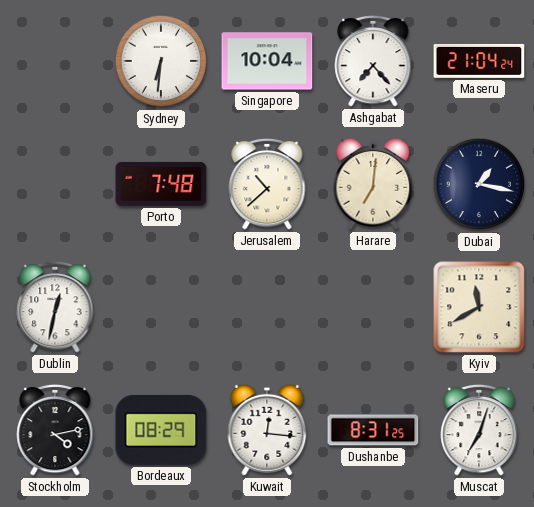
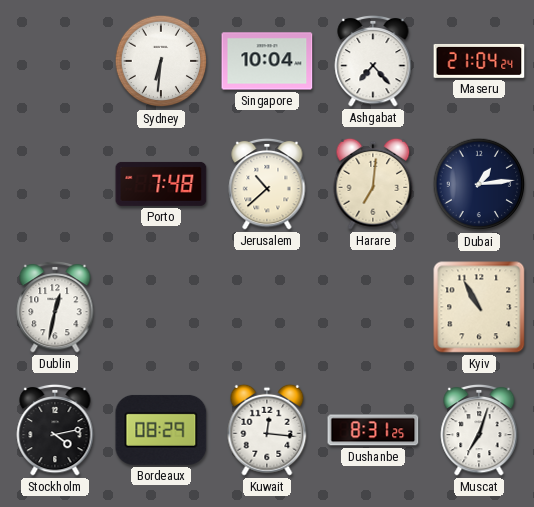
Dubai: 1:17 -> 1:14
Kyiv: 11:40 -> 10:55
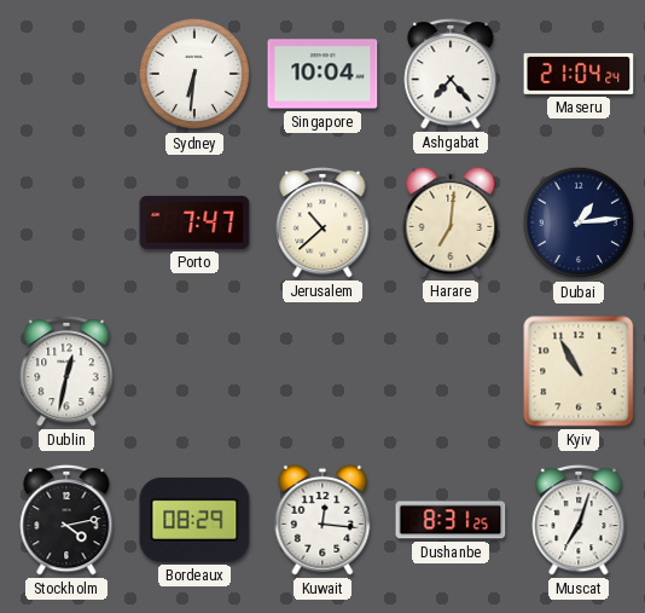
Porto: 7:48 -> 7:47
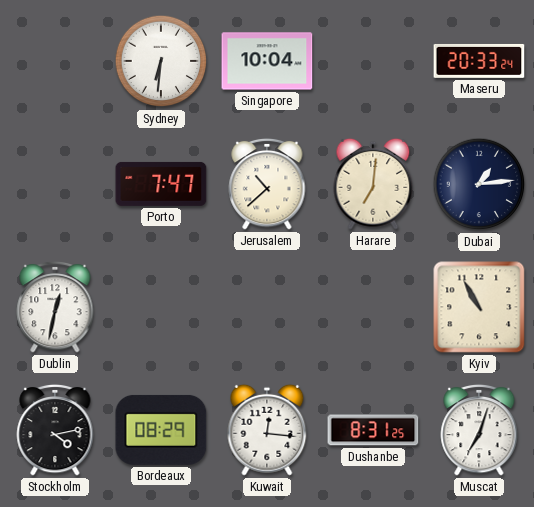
Ashgabat: 7:23 -> none
Maseru: 21:04 -> 20:33
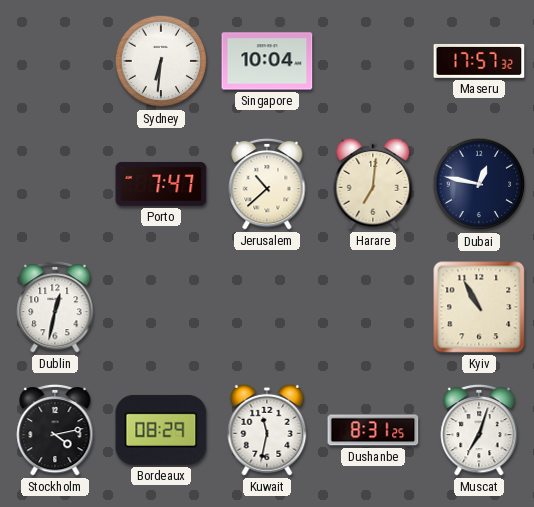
Maseru: 20:33 -> 17:57
Dubai: 1:14 -> 12:47
Kuwait: 12:16 -> 11:32
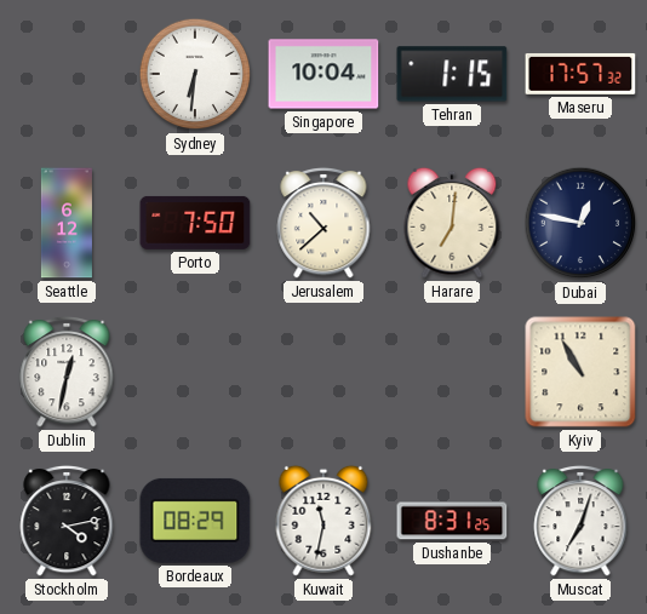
Tehran: none -> 1:15
Seattle: none -> 6:12
Porto: 7:47 -> 7:50
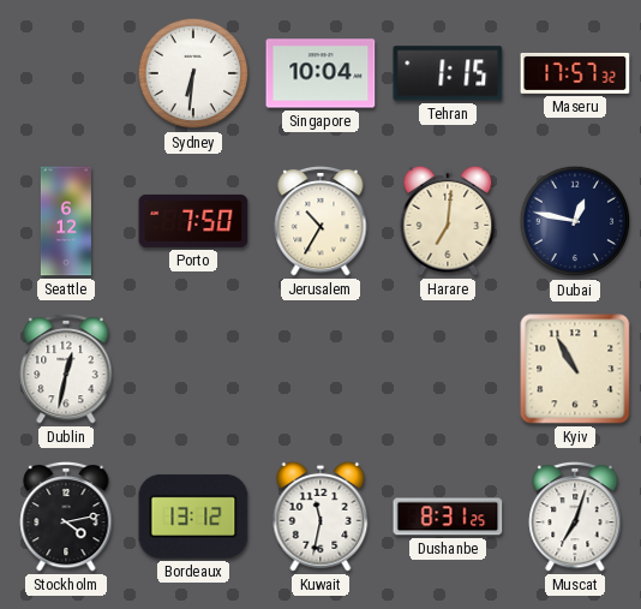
Jerusalem: 10:38 -> 10:35
Bordeaux: 08:29 -> 13:12
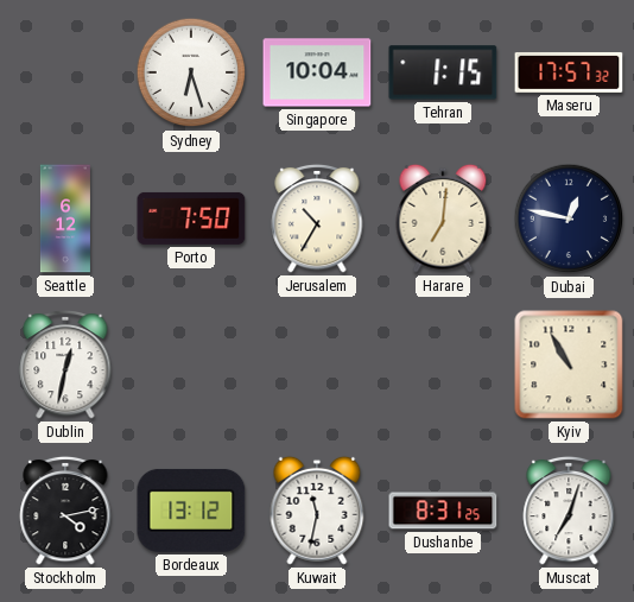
Sydney: 6:31 -> 6:27
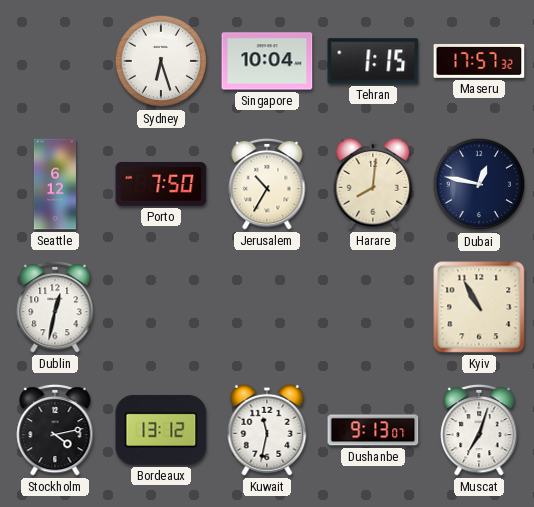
Harare: 7:01 -> 8:01
Dushanbe: 8:31 -> 9:13
